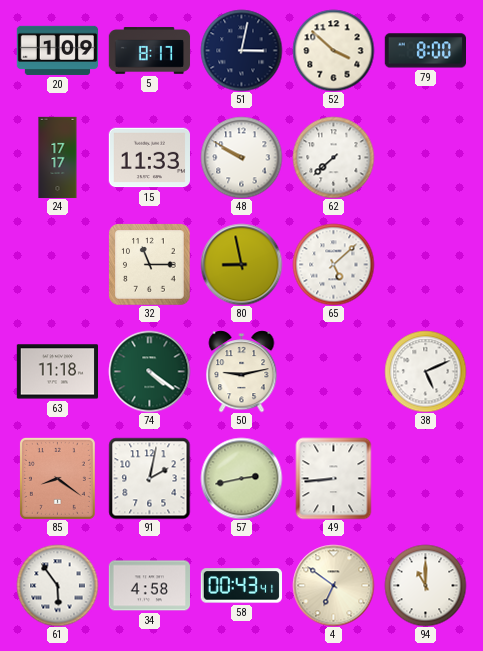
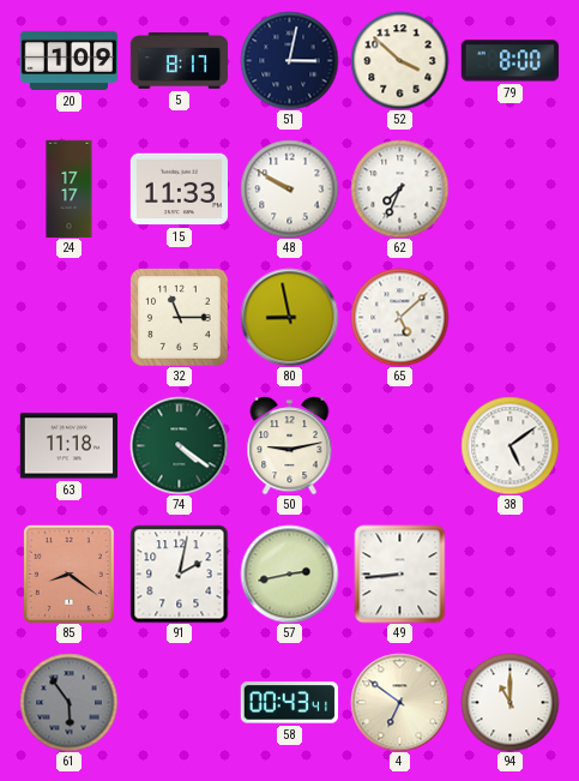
62: 7:38 -> 7:34
38: 5:11 -> 5:09
61 dial: white -> grey
34: 4:58 -> none
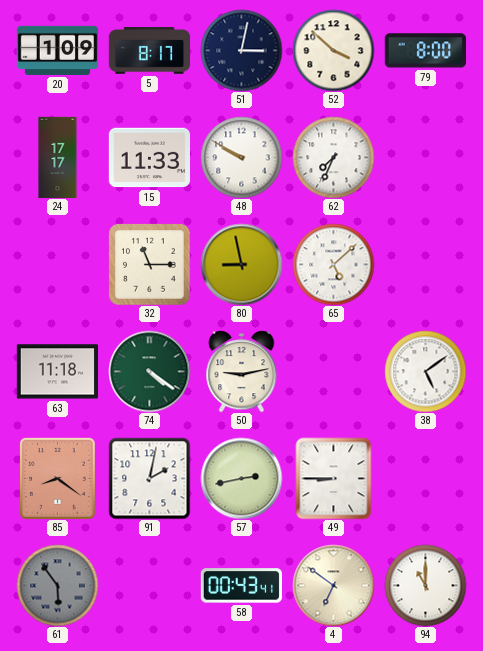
49: 8:44 -> 8:45
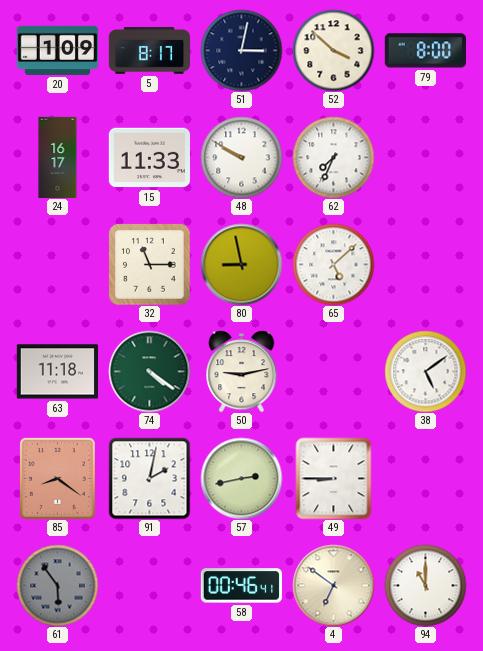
24: 17:17 -> 16:17
58: 00:43 -> 00:46
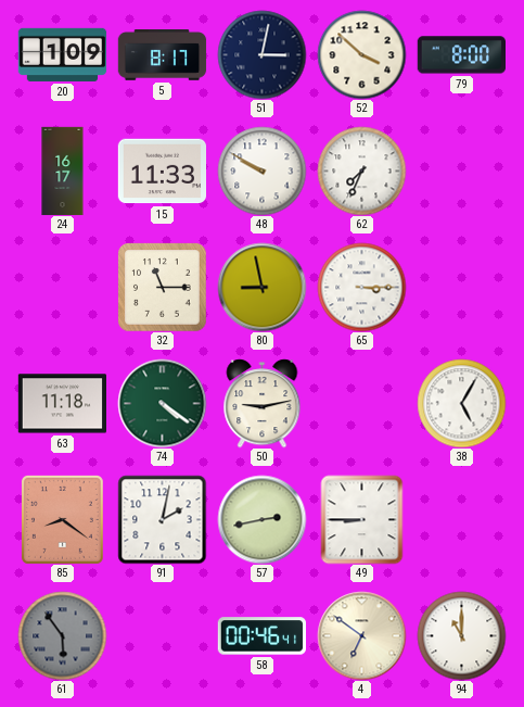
65: 5:08 -> 3:15
38: 5:09 -> 5:05
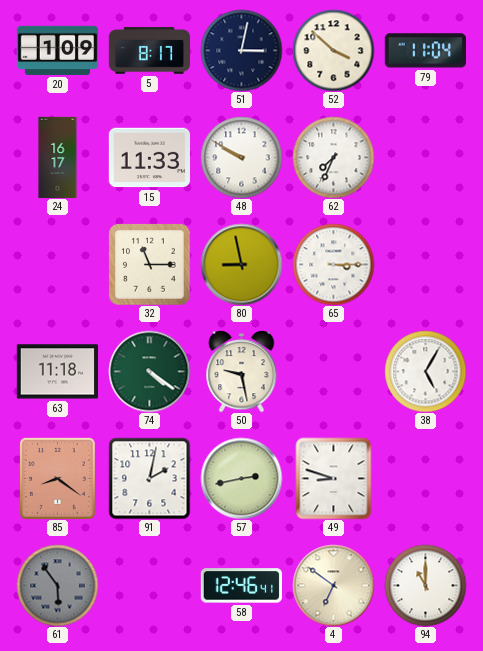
79: 8:00 -> 11:04
50: 9:13 -> 9:28
49: 8:45 -> 8:48
58: 00:46 -> 12:46
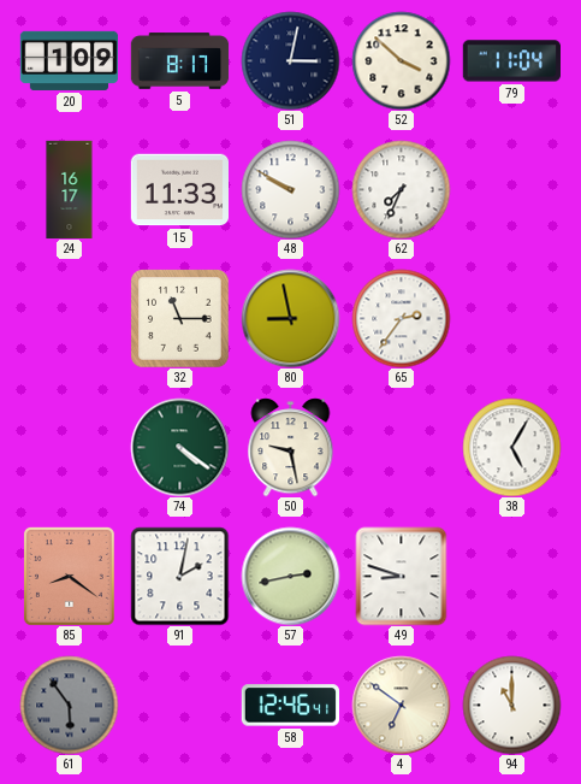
65: 3:15 -> 2:36
63: 11:18 -> none
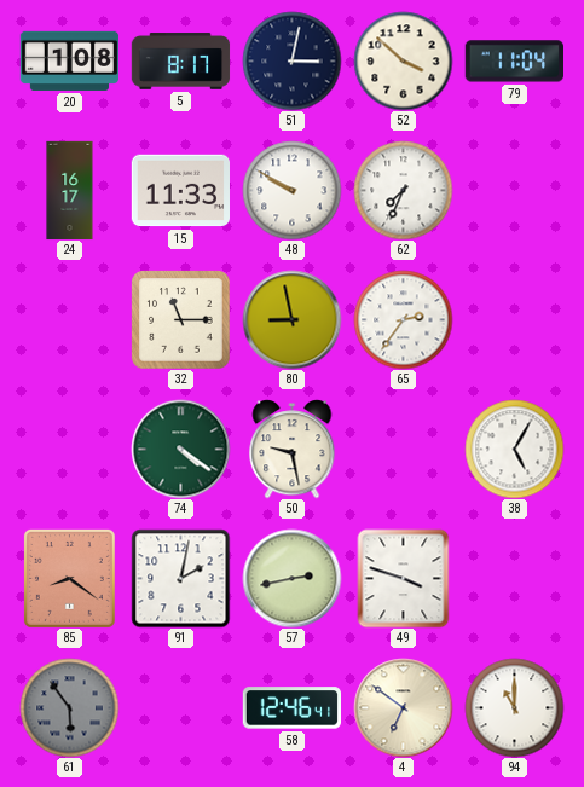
20: 1:09 -> 1:08
49: 8:48 -> 3:48
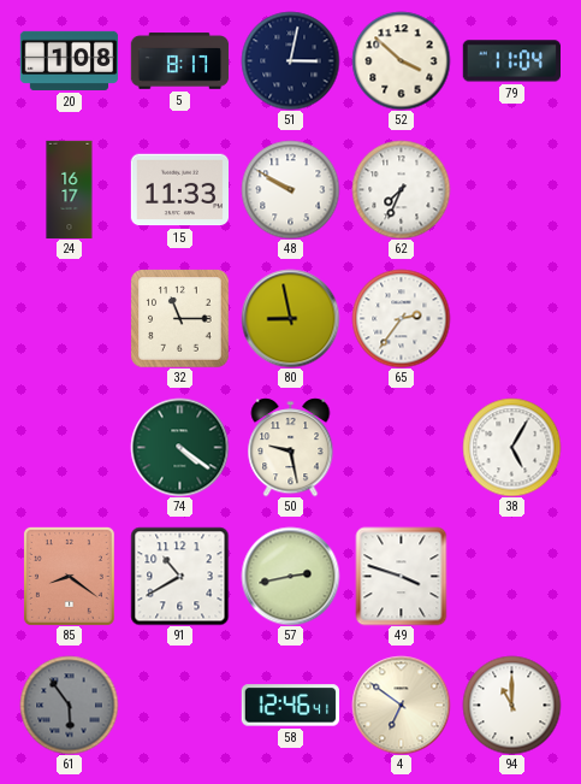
91: 2:02 -> 10:40
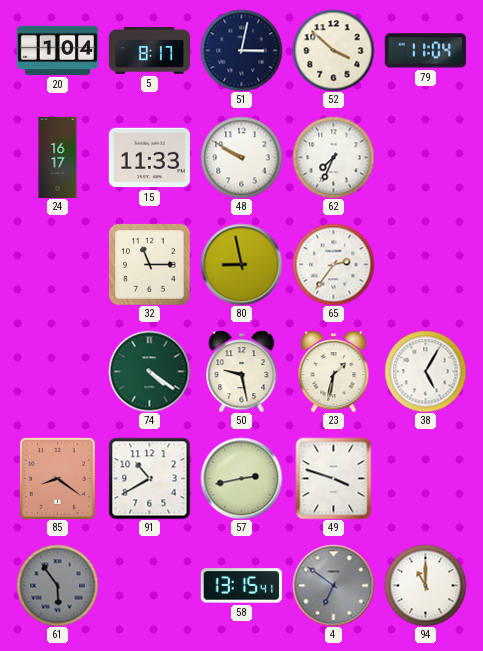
20: 1:08 -> 1:04
23: none -> 1:32
58: 12:46 -> 13:15
4 dial: cream -> grey
